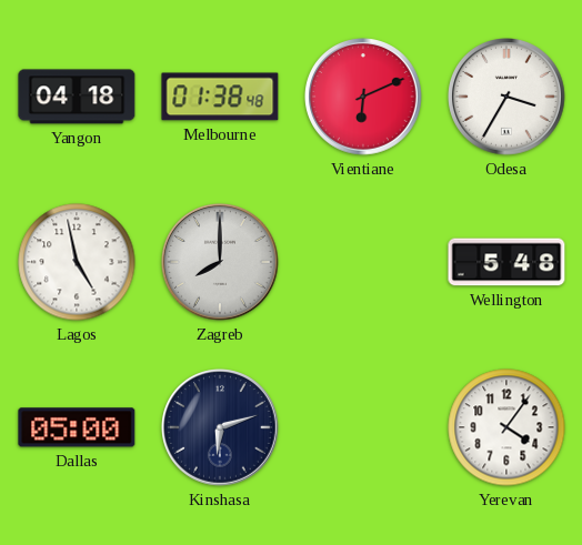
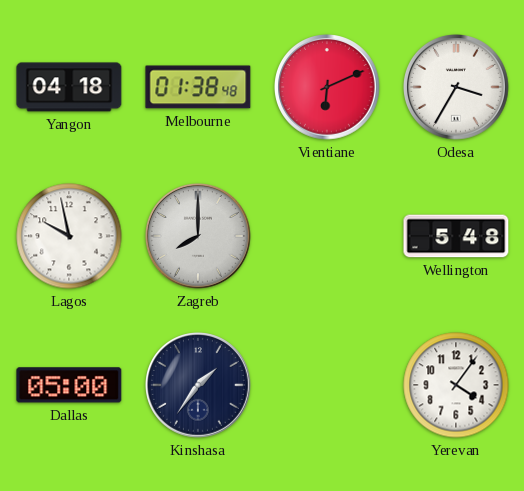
Lagos: 4:58 -> 9:58
Kinshasa: 6:12 -> 1:36
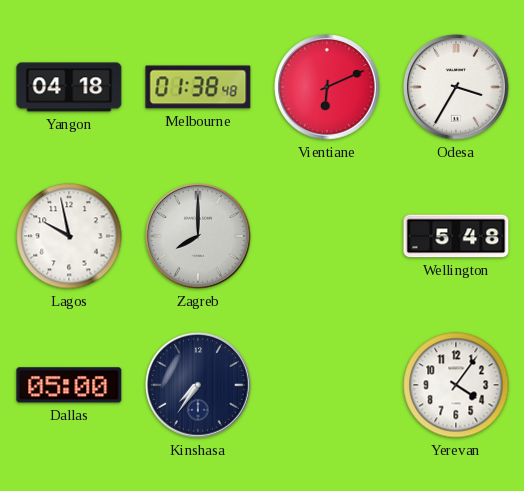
Kinshasa: 1:36 -> 7:36
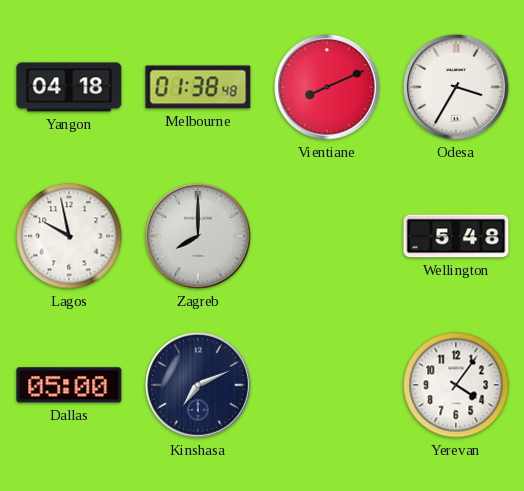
Vientiane: 6:11 -> 8:11
Kinshasa: 7:36 -> 7:11
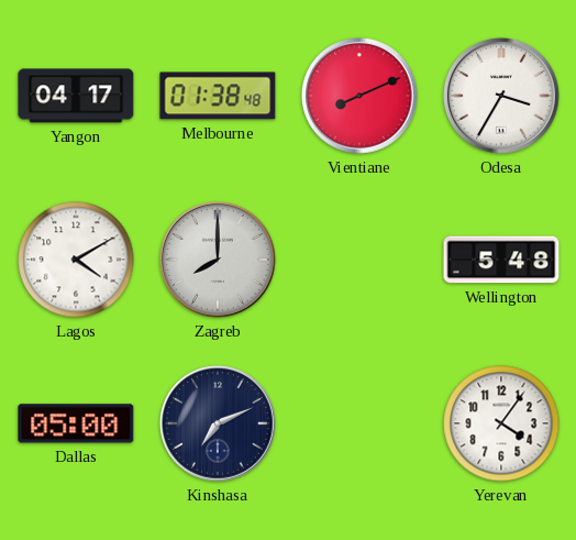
Yangon: 04:18 -> 04:17
Lagos: 9:58 -> 4:10
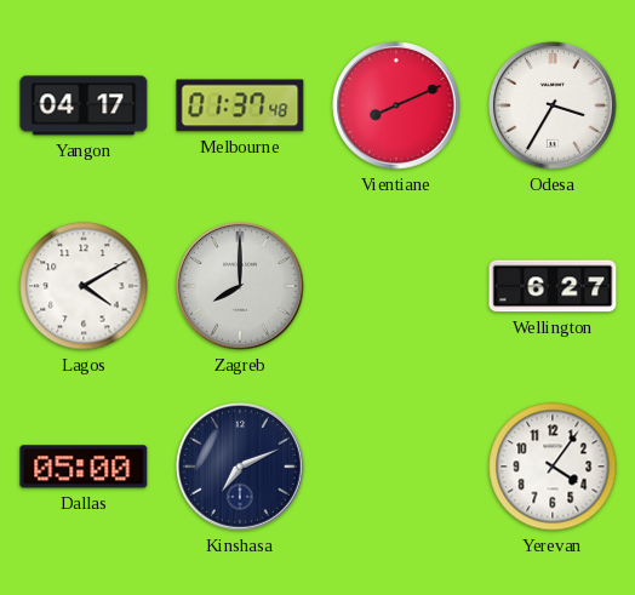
Melbourne: 01:38 -> 01:37
Wellington: 5:48 -> 6:27
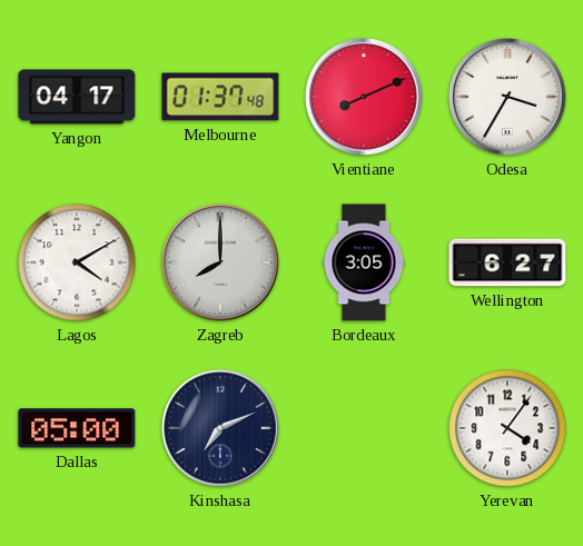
Bordeaux: none -> 3:05
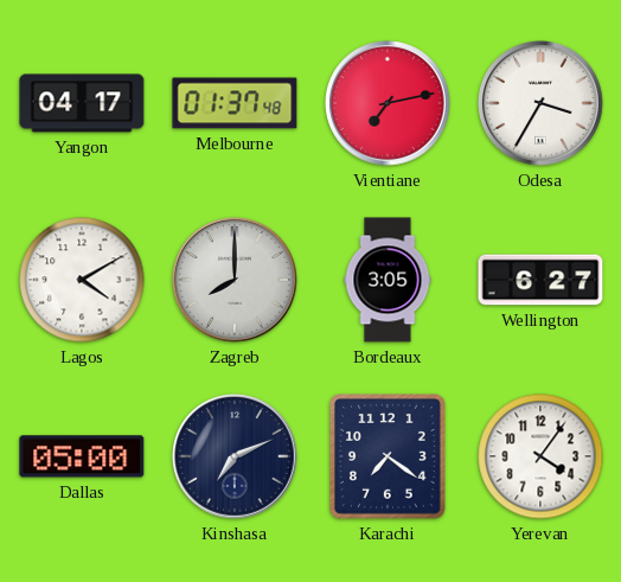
Vientiane: 8:11 -> 7:13
Karachi: none -> 7:21
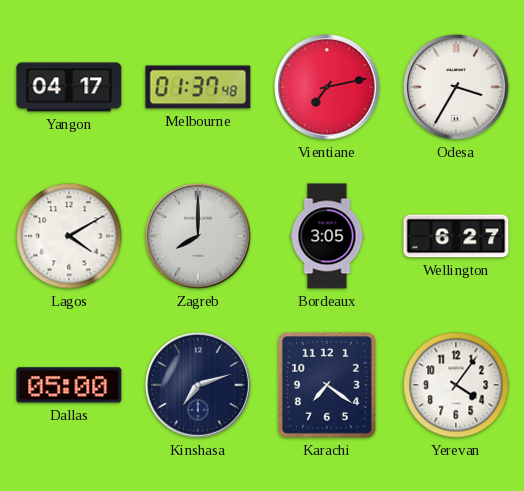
Kinshasa: 7:11 -> 7:12
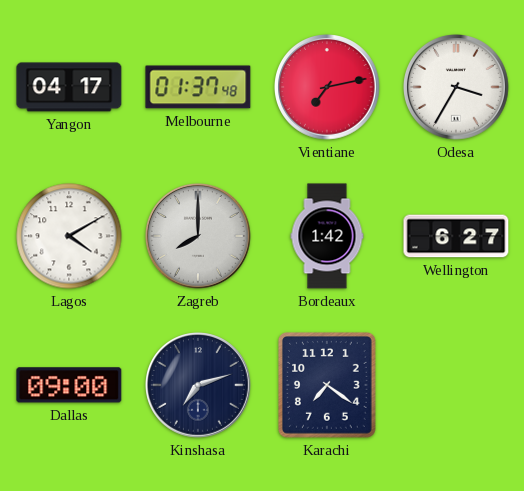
Bordeaux: 3:05 -> 1:42
Dallas: 05:00 -> 09:00
Yerevan: 4:06 -> none
